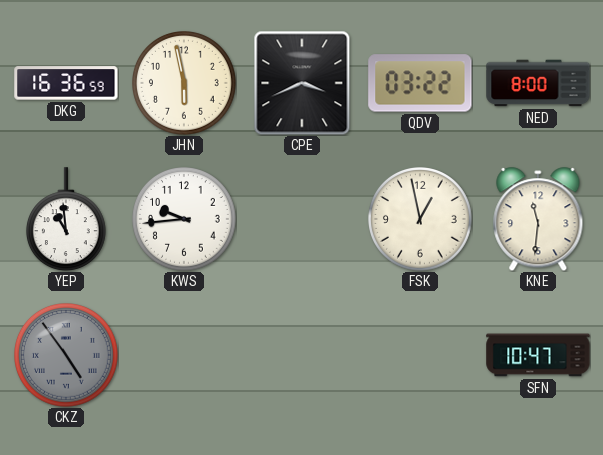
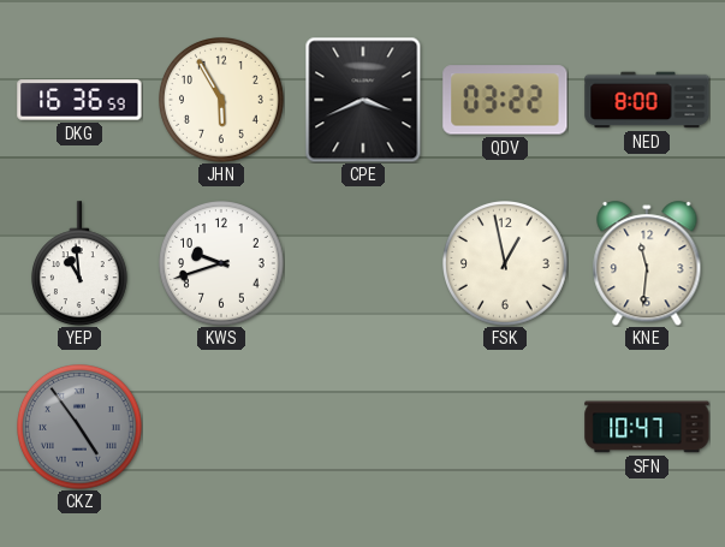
JHN: 5:58 -> 5:55
KWS: 9:44 -> 9:42
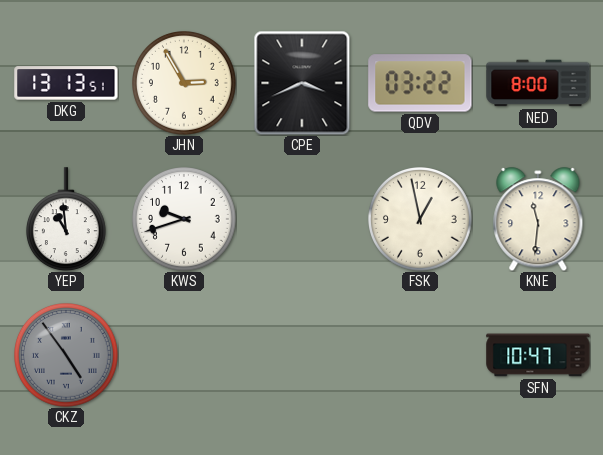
DKG: 16:36 -> 13:13
JHN: 5:55 -> 2:55
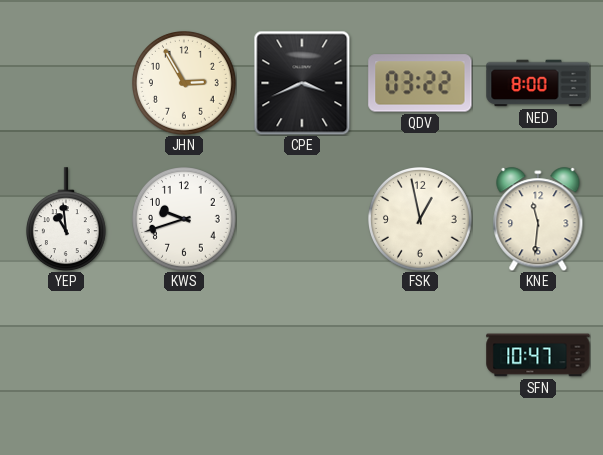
DKG: 13:13 -> none
CKZ: 4:54 -> none
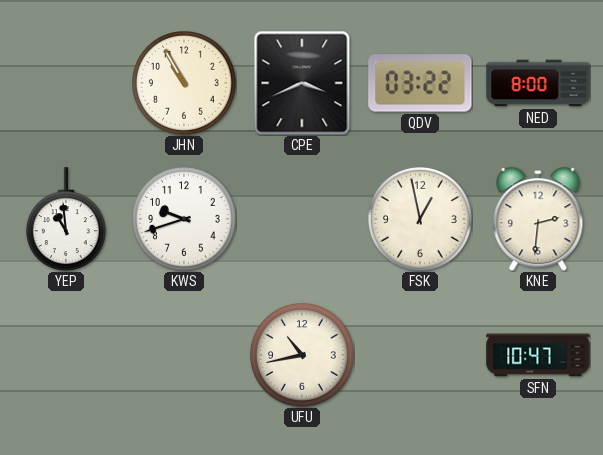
JHN: 2:55 -> 10:55
KNE: 11:31 -> 2:31
UFU: none -> 10:43
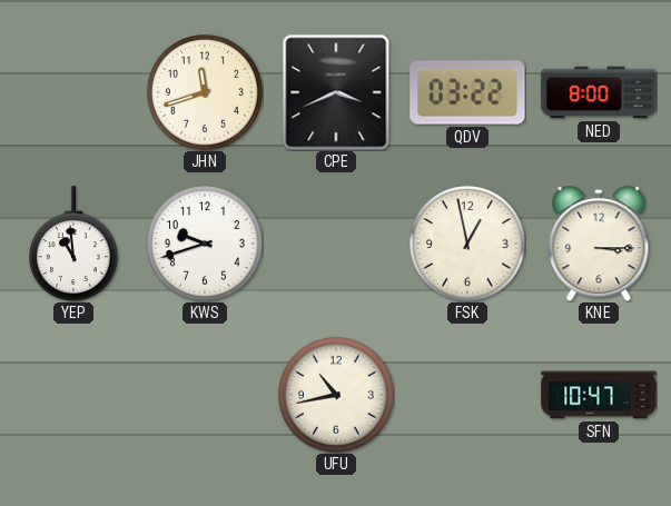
JHN: 10:55 -> 11:42
KNE: 2:31 -> 3:15
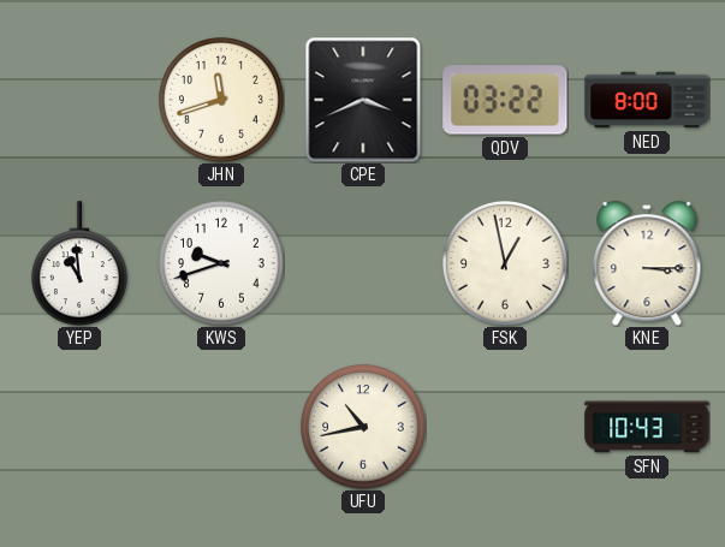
SFN: 10:47 -> 10:43
